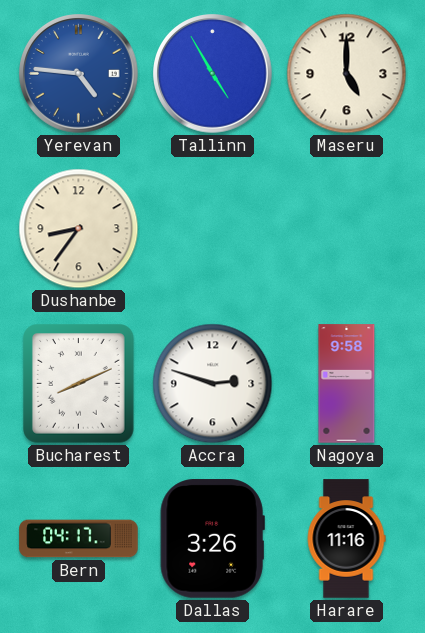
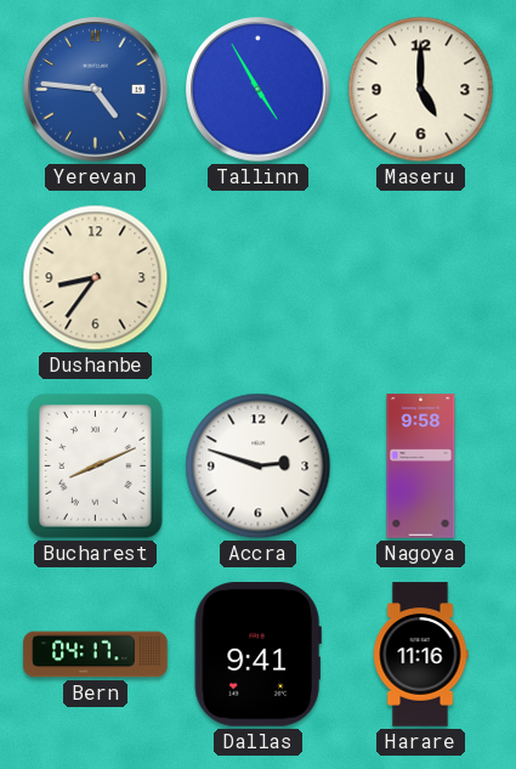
Dallas: 3:26 -> 9:41
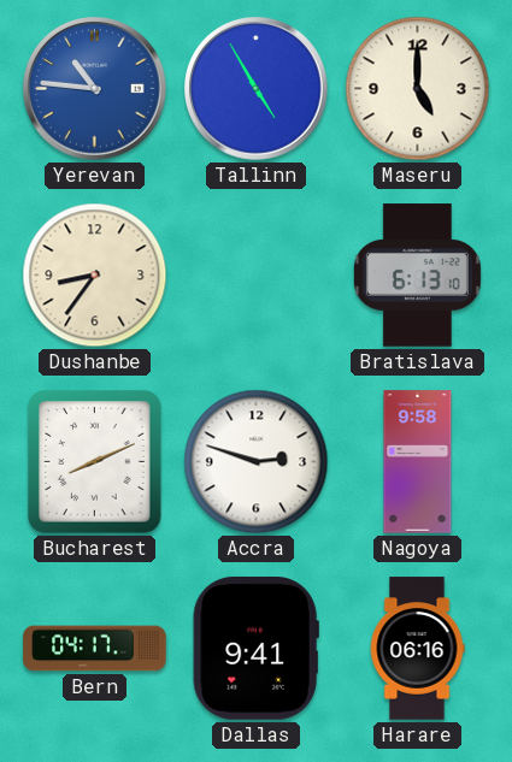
Yerevan: 4:46 -> 10:46
Bratislava: none -> 6:13
Harare: 11:16 -> 06:16
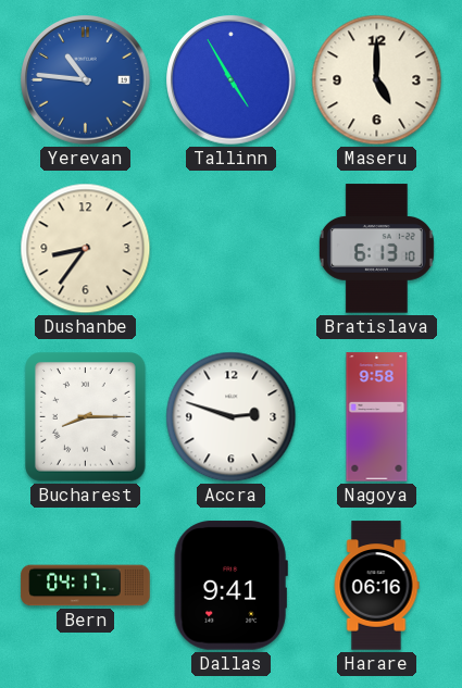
Bucharest: 8:11 -> 8:15
